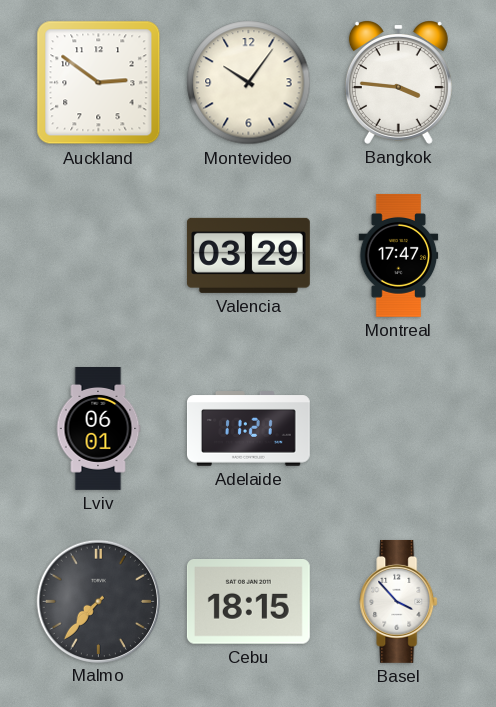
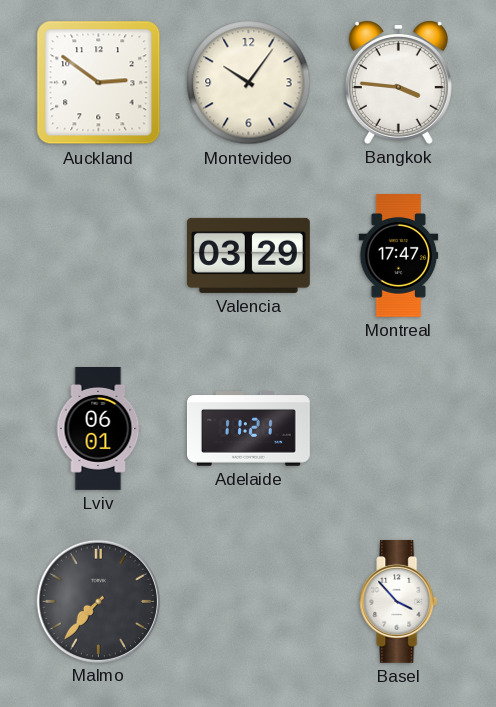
Cebu: 18:15 -> none
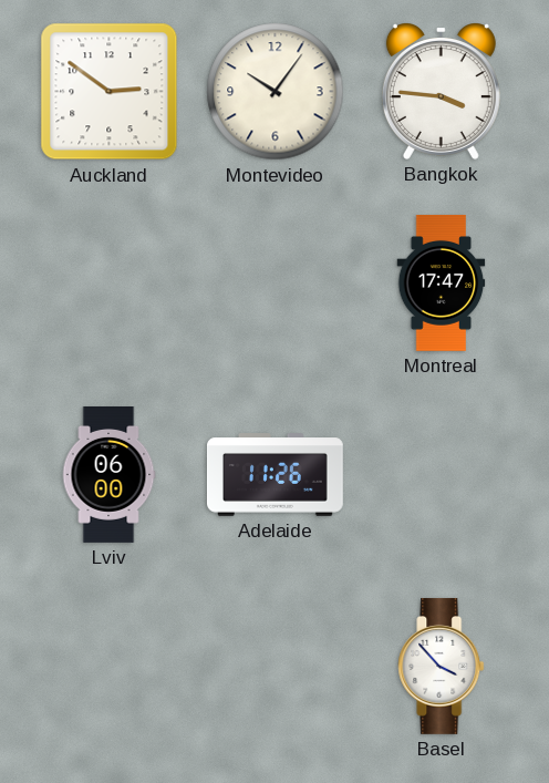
Valencia: 03:29 -> none
Lviv: 06:01 -> 06:00
Adelaide: 11:21 -> 11:26
Malmo: 7:37 -> none
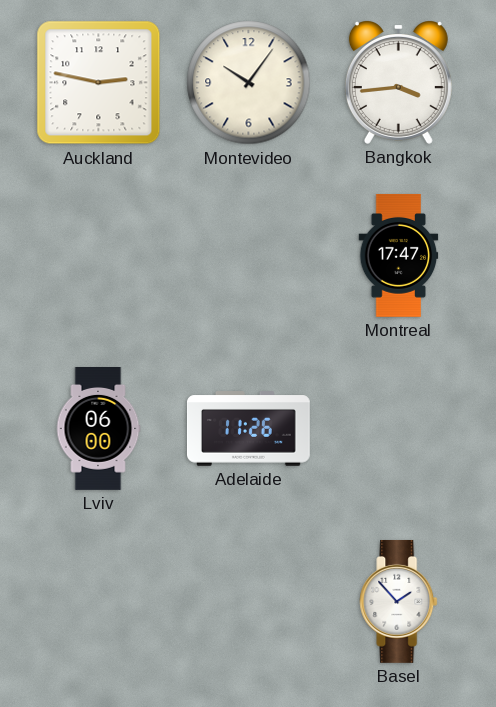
Auckland: 2:51 -> 2:47
Bangkok: 3:46 -> 3:44
Basel: 3:53 -> 1:53
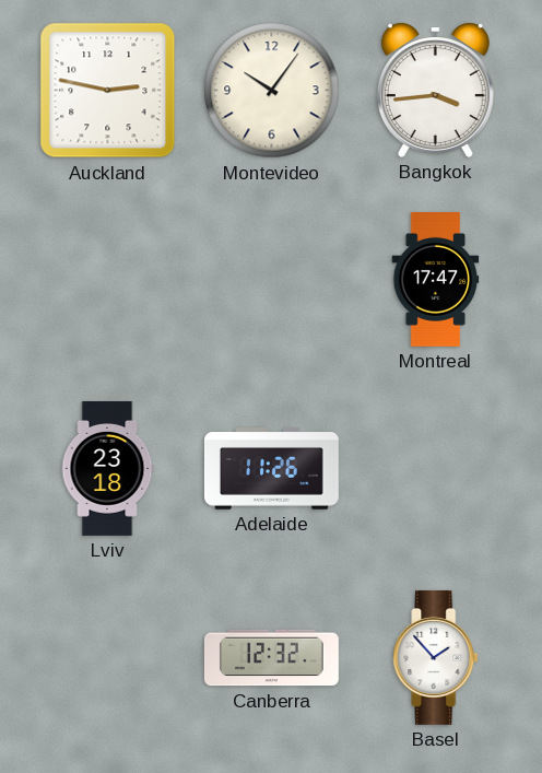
Lviv: 06:00 -> 23:18
Canberra: none -> 12:32
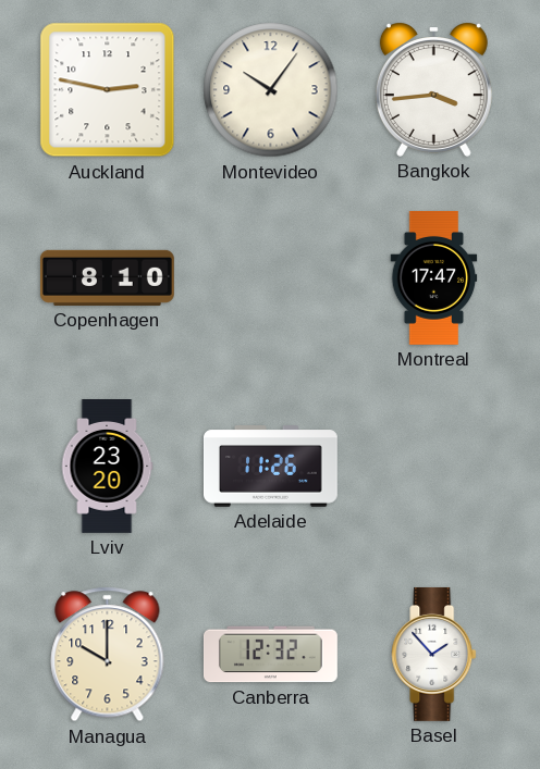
Copenhagen: none -> 8:10
Lviv: 23:18 -> 23:20
Managua: none -> 10:00
